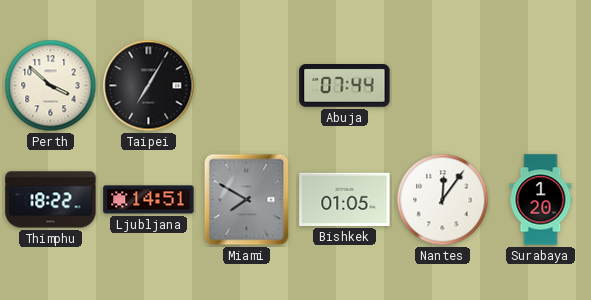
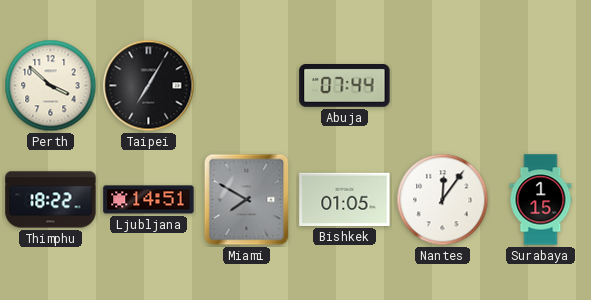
Surabaya: 1:20 -> 1:15
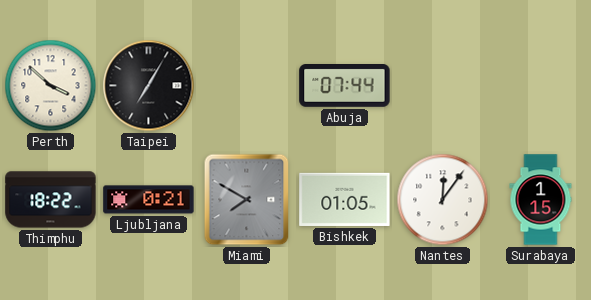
Ljubljana: 14:51 -> 0:21
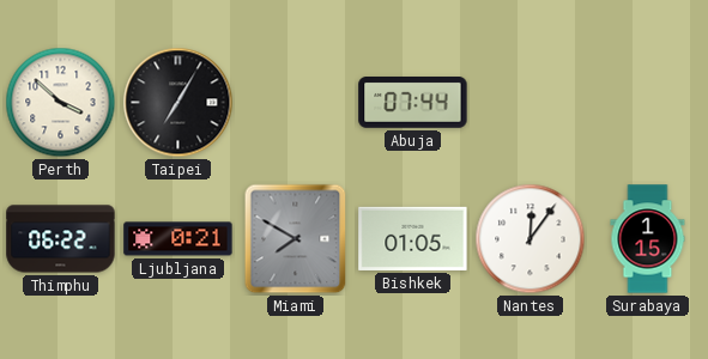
Thimphu: 18:22 -> 06:22
